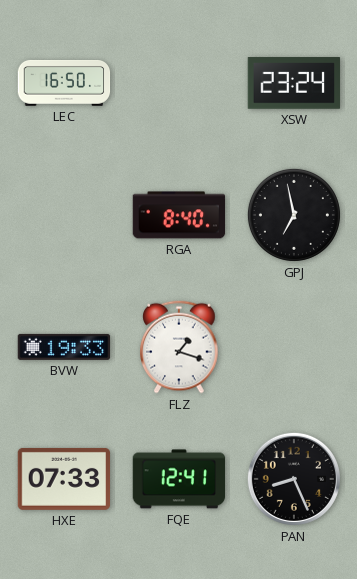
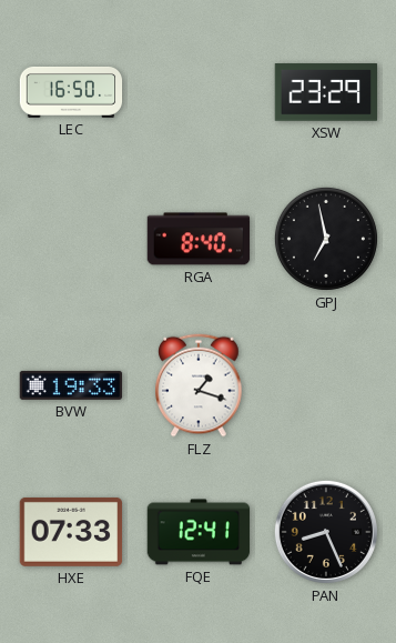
XSW: 23:24 -> 23:29
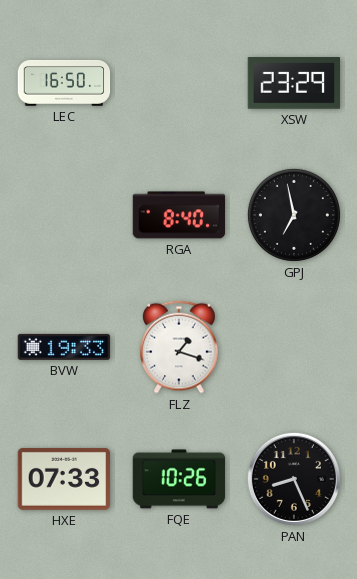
FQE: 12:41 -> 10:26
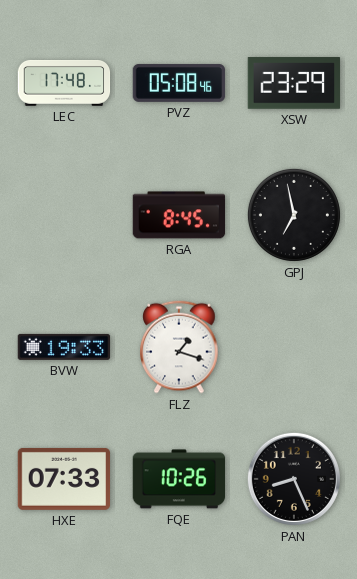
LEC: 16:50 -> 17:48
PVZ: none -> 05:08
RGA: 8:40 -> 8:45
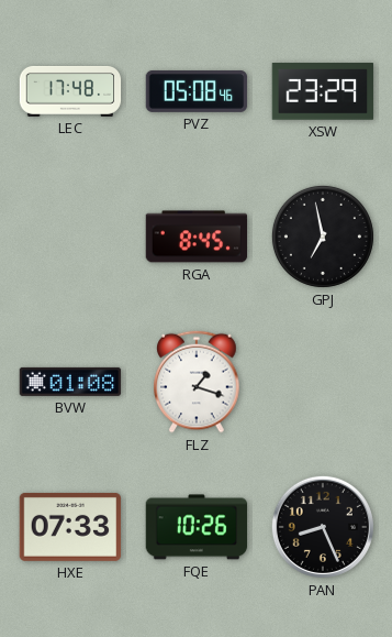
BVW: 19:33 -> 01:08
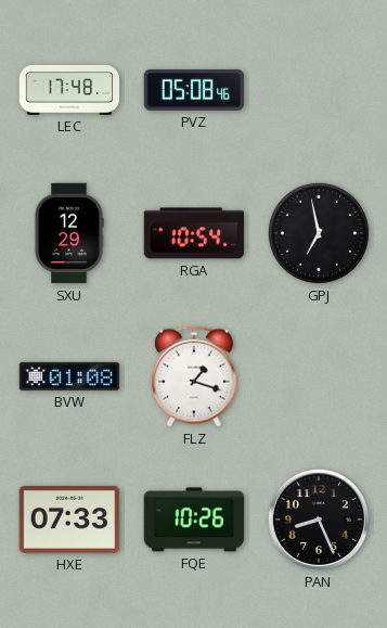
XSW: 23:29 -> none
SXU: none -> 12:29
RGA: 8:45 -> 10:54
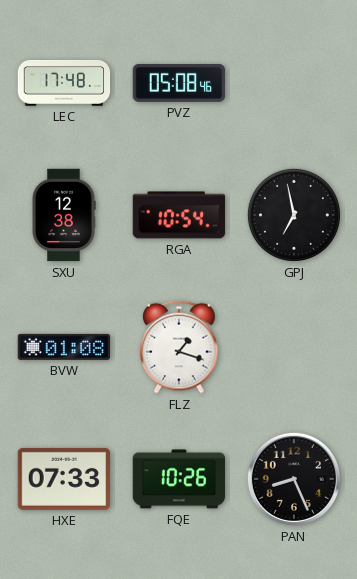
SXU: 12:29 -> 12:38
